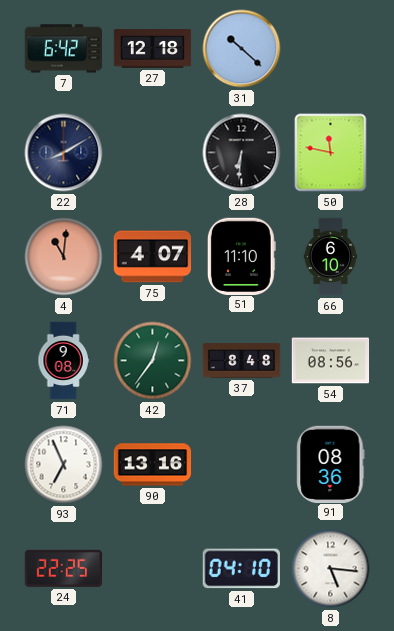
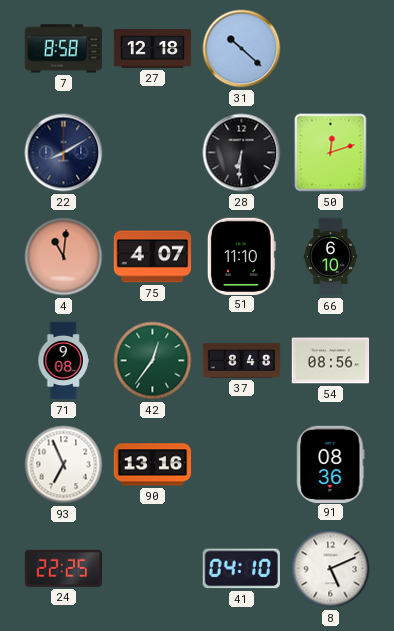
7: 6:42 -> 8:58
50: 11:47 -> 12:12
8: 5:16 -> 5:11
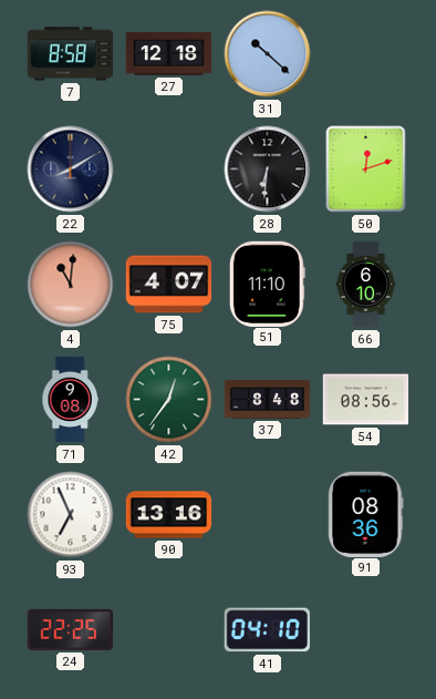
8: 5:11 -> none
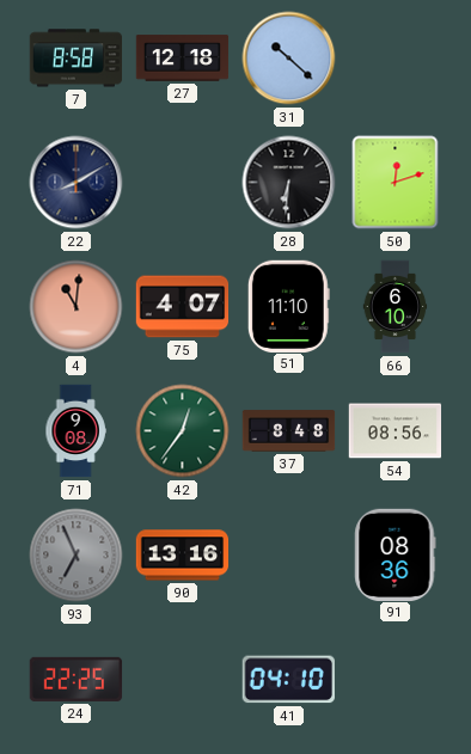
93 dial: white -> grey
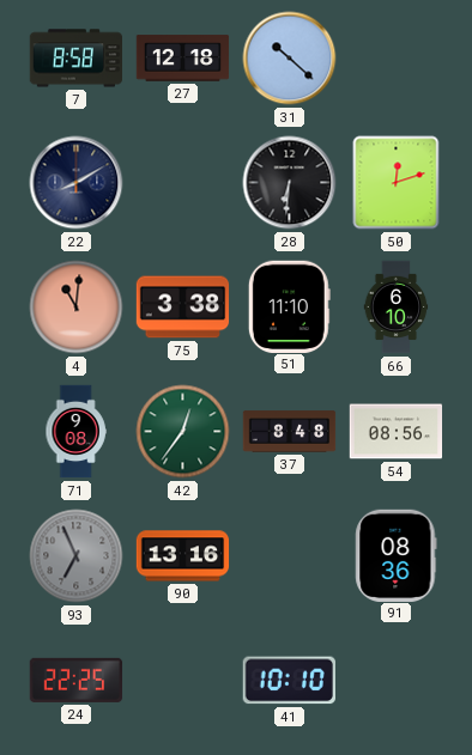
75: 4:07 -> 3:38
41: 04:10 -> 10:10
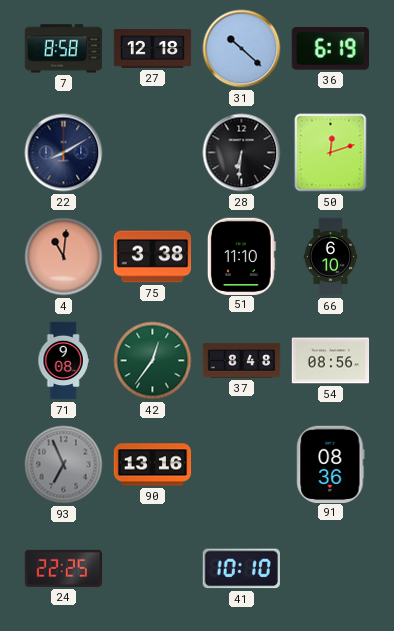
36: none -> 6:19
